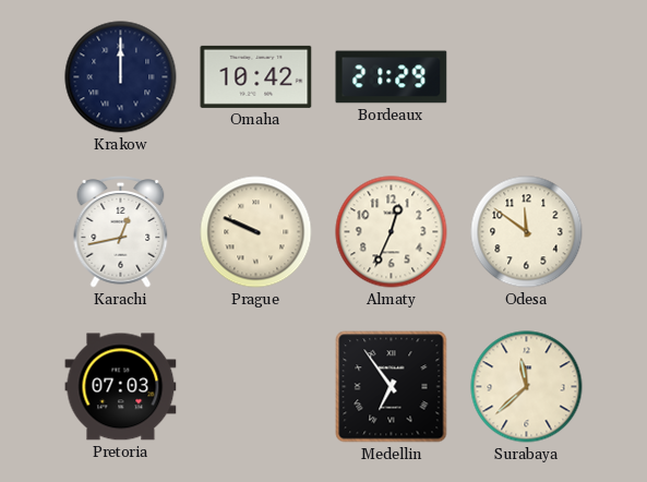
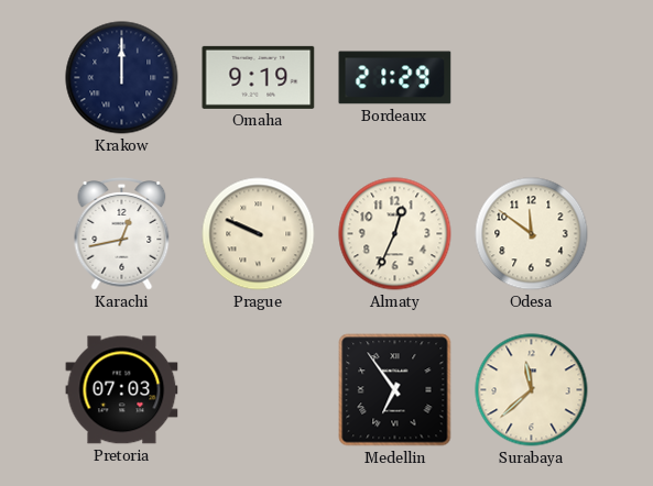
Omaha: 10:42 -> 9:19
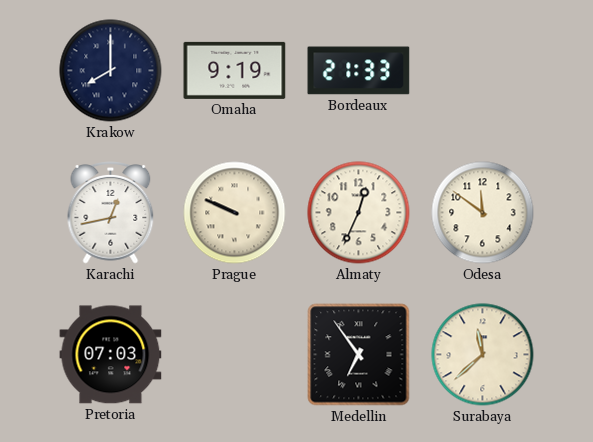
Krakow: 12:00 -> 8:00
Bordeaux: 21:29 -> 21:33
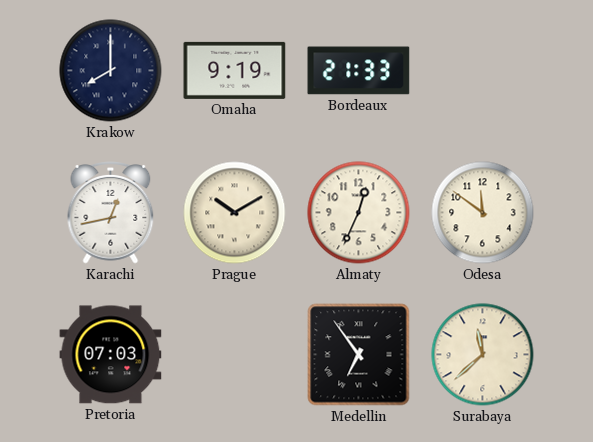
Prague: 9:49 -> 10:10
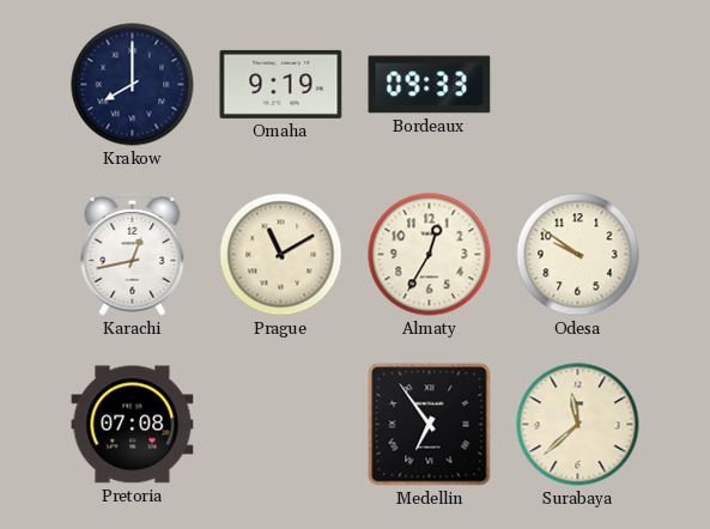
Bordeaux: 21:33 -> 09:33
Prague: 10:10 -> 11:10
Almaty: 12:34 -> 12:35
Odesa: 11:51 -> 9:51
Pretoria: 07:03 -> 07:08
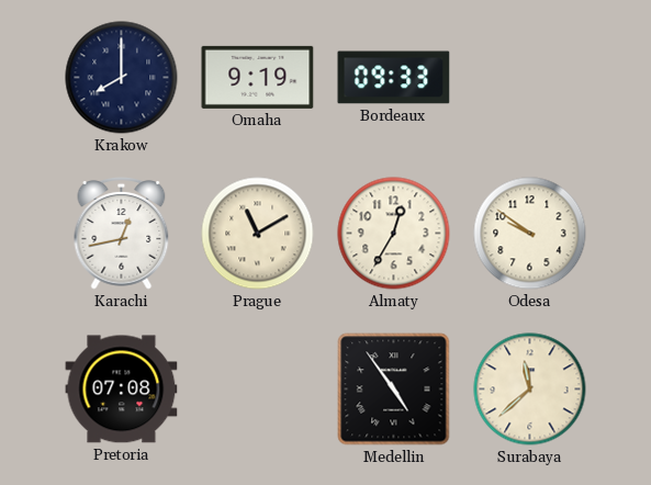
Medellin: 6:54 -> 4:54
